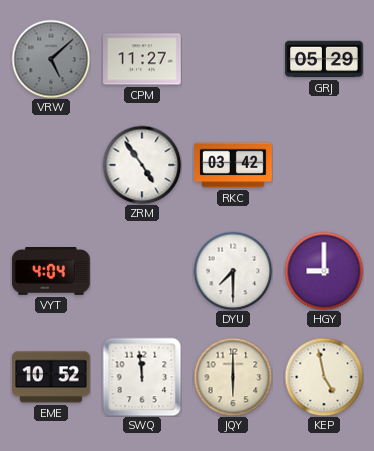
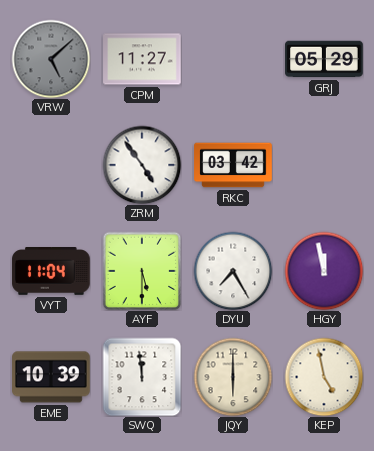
VYT: 4:04 -> 11:04
AYF: none -> 5:30
DYU: 7:30 -> 7:25
HGY: 9:00 -> 11:58
EME: 10:52 -> 10:39
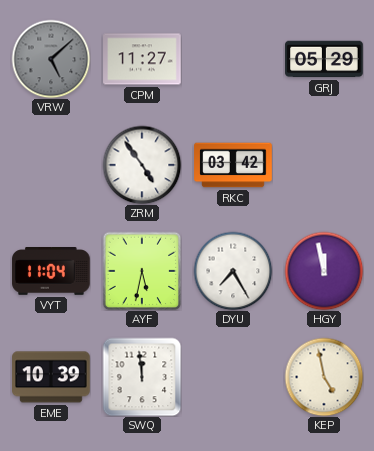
AYF: 5:30 -> 5:32
JQY: 6:00 -> none
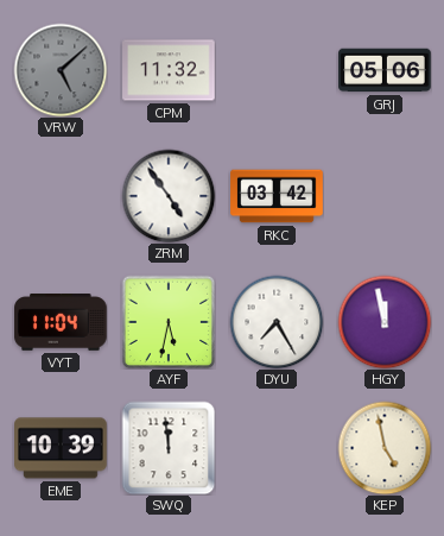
CPM: 11:27 -> 11:32
GRJ: 05:29 -> 05:06
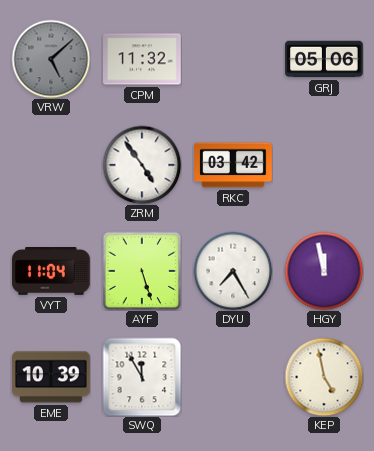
AYF: 5:32 -> 5:27
SWQ: 11:59 -> 11:55
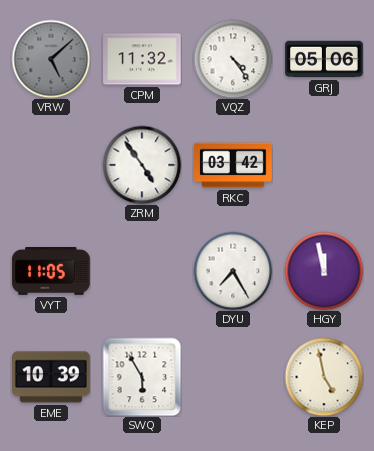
VQZ: none -> 4:24
VYT: 11:04 -> 11:05
AYF: 5:27 -> none
SWQ: 11:55 -> 5:55
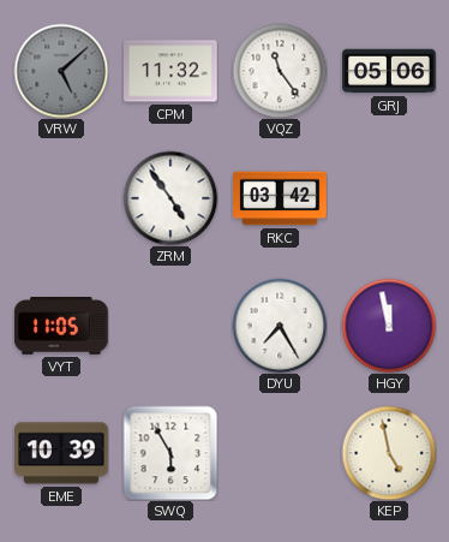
VQZ: 4:24 -> 11:24
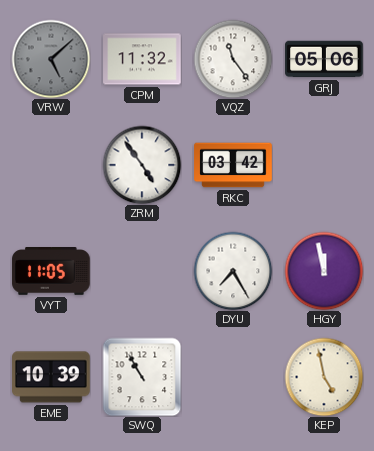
SWQ: 5:55 -> 10:55
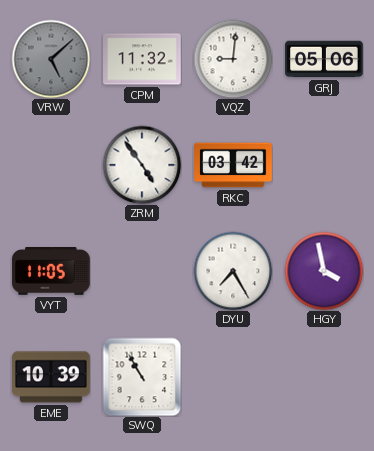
VQZ: 11:24 -> 9:01
HGY: 11:58 -> 3:58
KEP: 4:58 -> none
